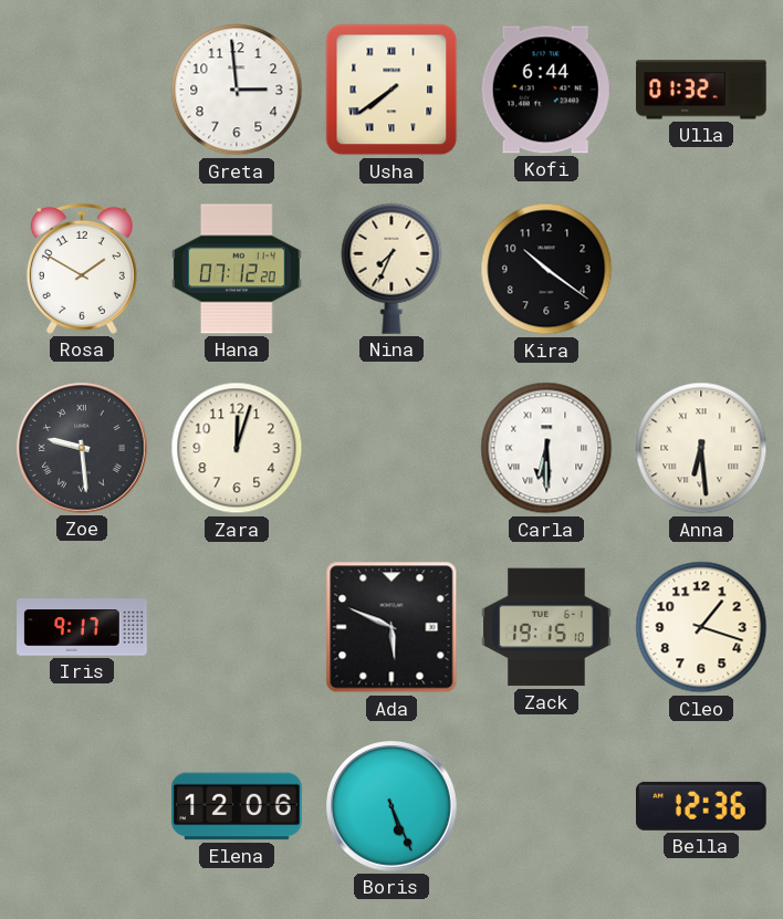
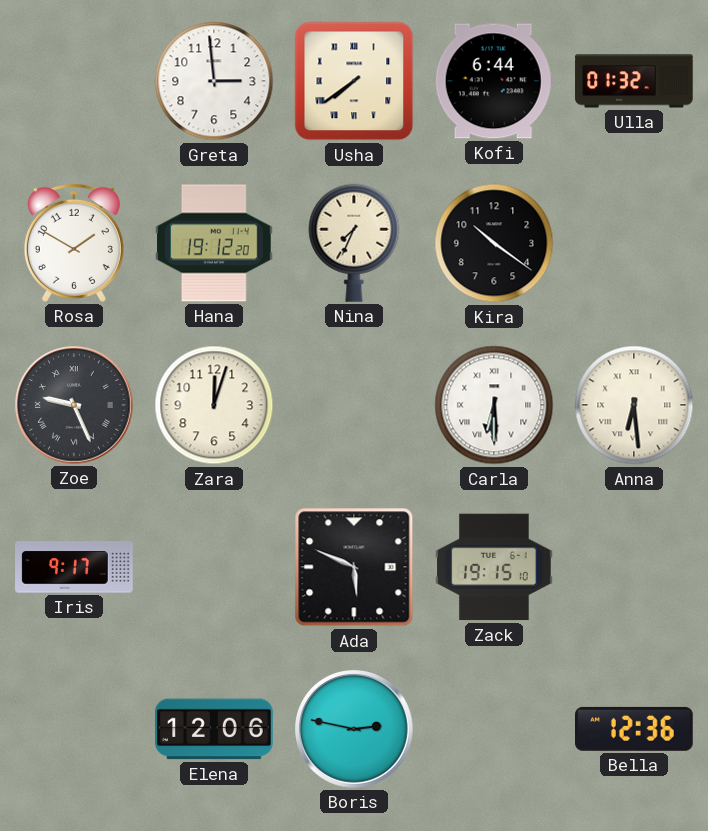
Hana: 07:12 -> 19:12
Zoe: 9:29 -> 9:26
Cleo: 1:18 -> none
Boris: 5:26 -> 2:47
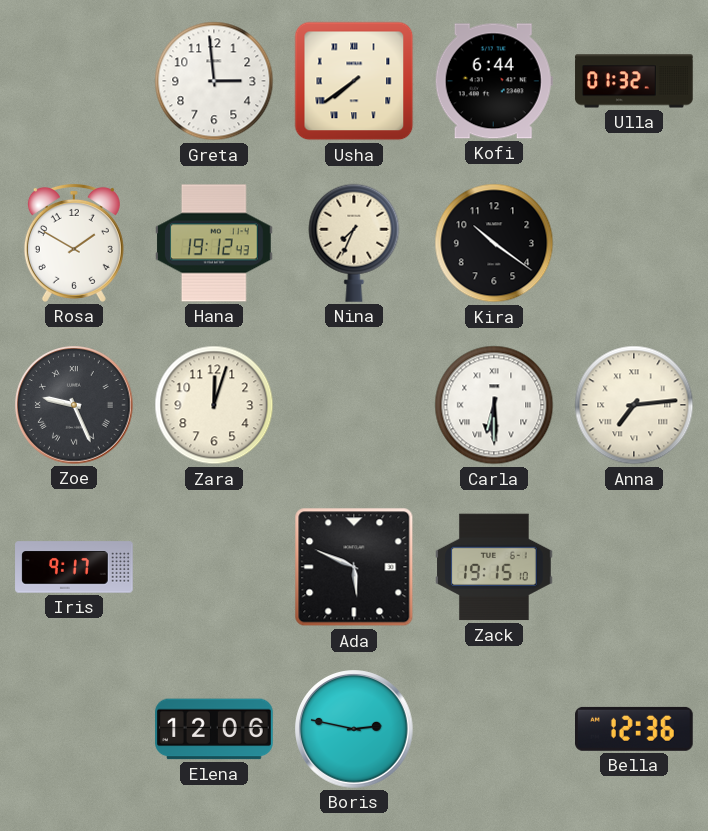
Hana: 19:12:20 -> 19:12:43
Anna: 6:29 -> 7:14
